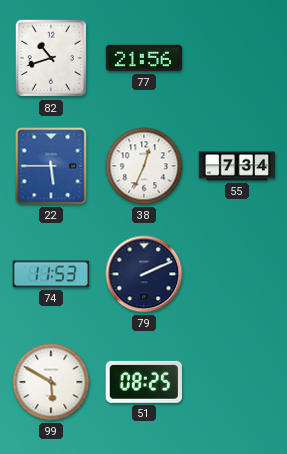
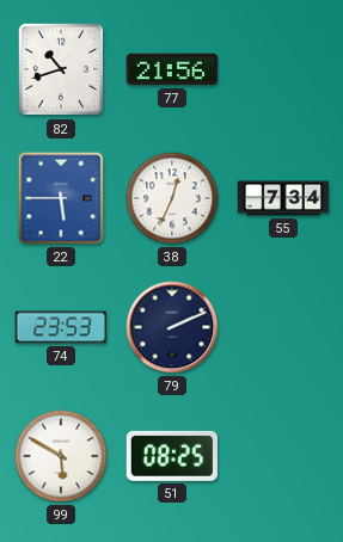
74: 11:53 -> 23:53
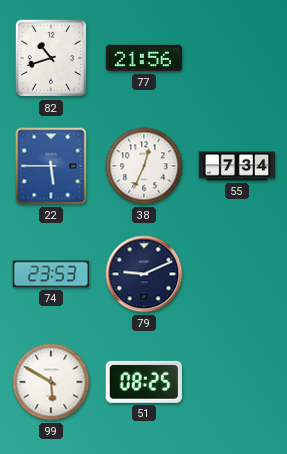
79: 2:11 -> 9:11
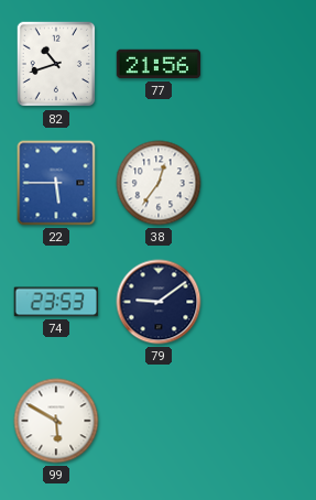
38: 12:34 -> 12:36
55: 7:34 -> none
79: 9:11 -> 9:09
51: 08:25 -> none
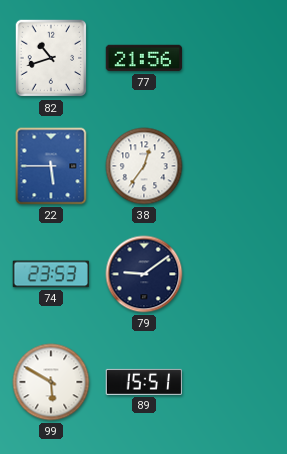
89: none -> 15:51
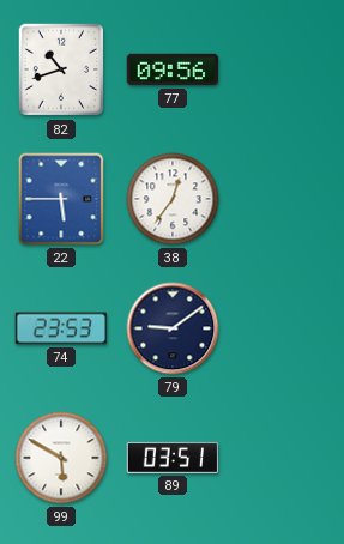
77: 21:56 -> 09:56
89: 15:51 -> 03:51
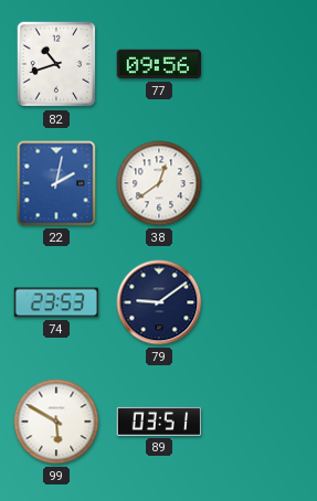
22: 5:45 -> 2:02
38: 12:36 -> 12:39
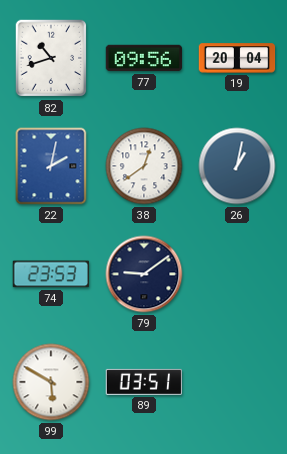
19: none -> 20:04
26: none -> 1:02
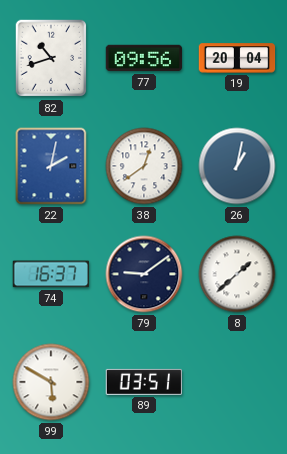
74: 23:53 -> 16:37
8: none -> 1:38
